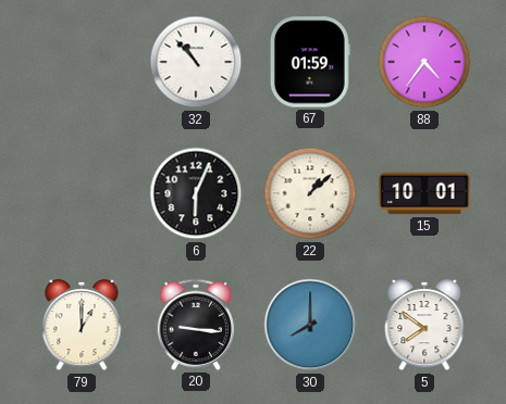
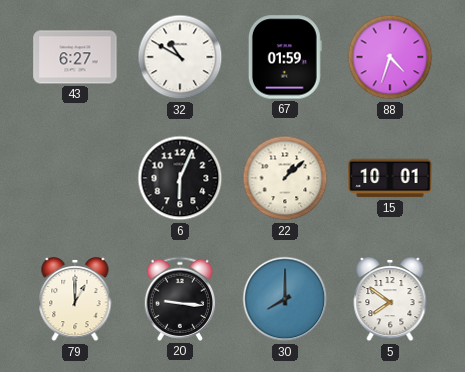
43: none -> 6:27
32: 10:53 -> 10:50
88: 4:36 -> 4:33
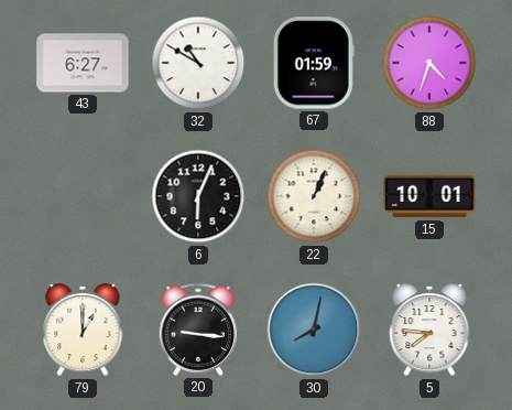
22: 1:08 -> 1:04
30: 8:00 -> 8:02
5: 7:51 -> 7:46
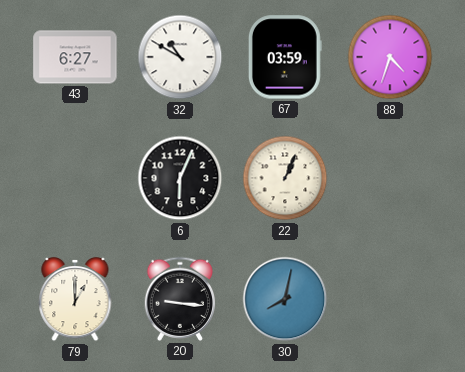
67: 01:59 -> 03:59
15: 10:01 -> none
5: 7:46 -> none
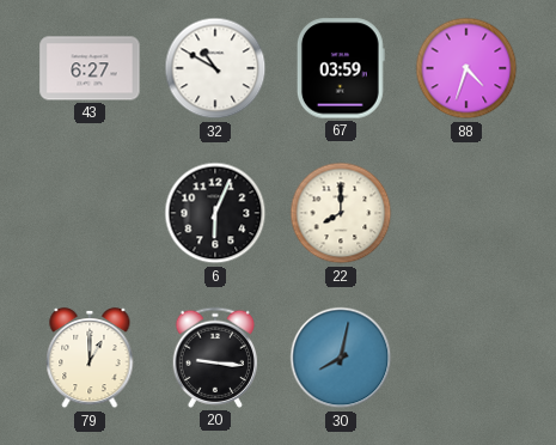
22: 1:04 -> 8:00
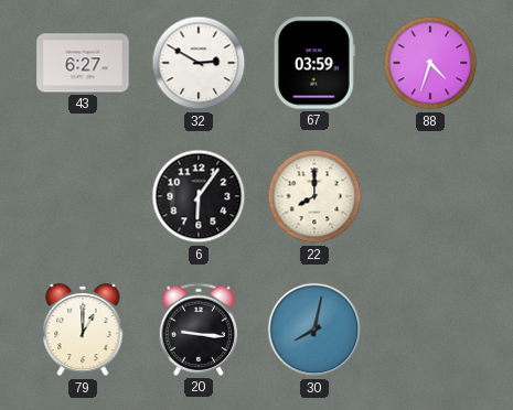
32: 10:50 -> 2:50
6: 6:04 -> 6:06
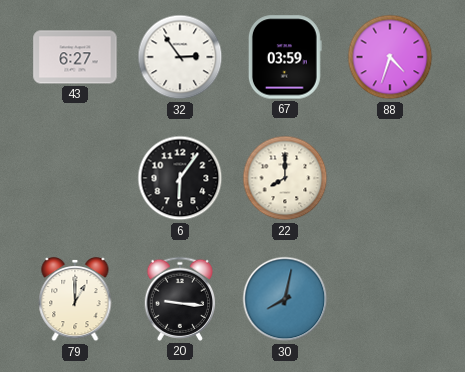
32: 2:50 -> 2:54
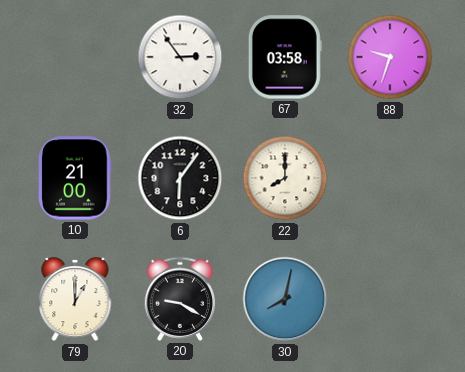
43: 6:27 -> none
67: 03:59 -> 03:58
88: 4:33 -> 9:33
10: none -> 21:00
20: 9:16 -> 9:20
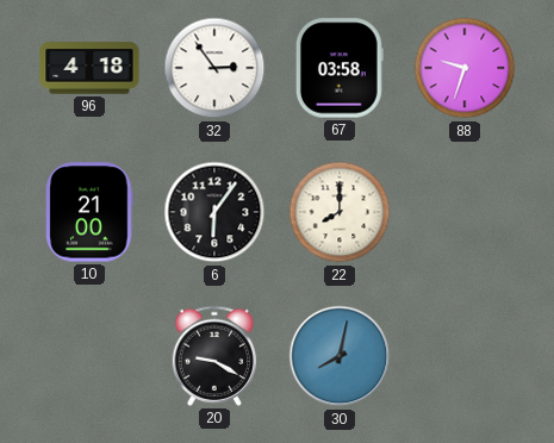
96: none -> 4:18
79: 1:00 -> none
